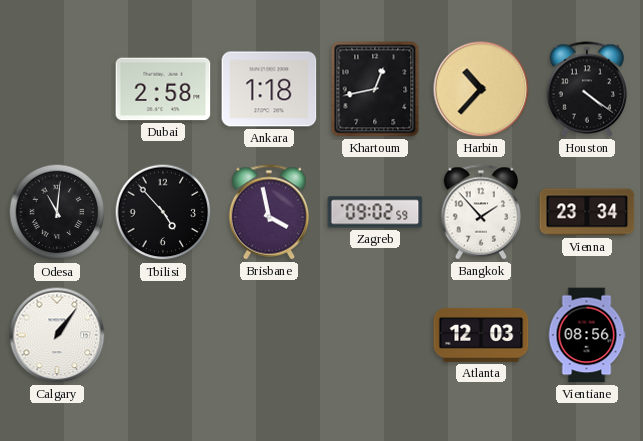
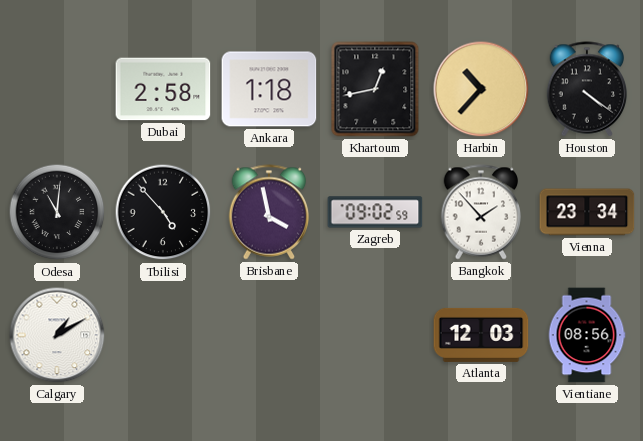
Calgary: 1:06 -> 1:10
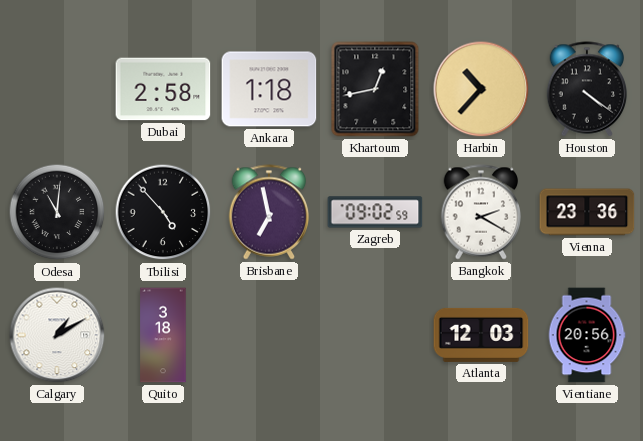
Brisbane: 3:58 -> 6:58
Bangkok: 1:53 -> 2:20
Vienna: 23:34 -> 23:36
Quito: none -> 3:18
Vientiane: 08:56 -> 20:56
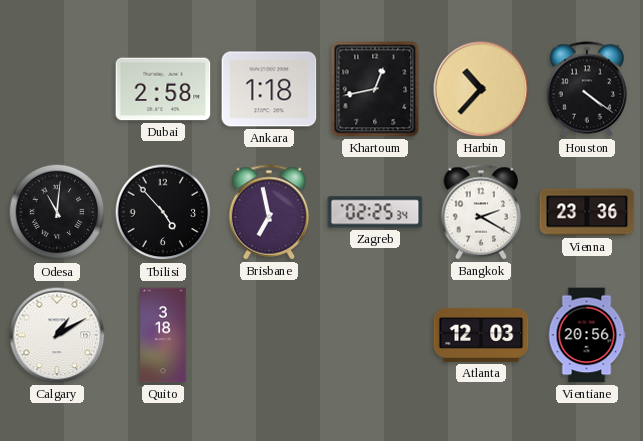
Zagreb: 09:02 -> 02:25
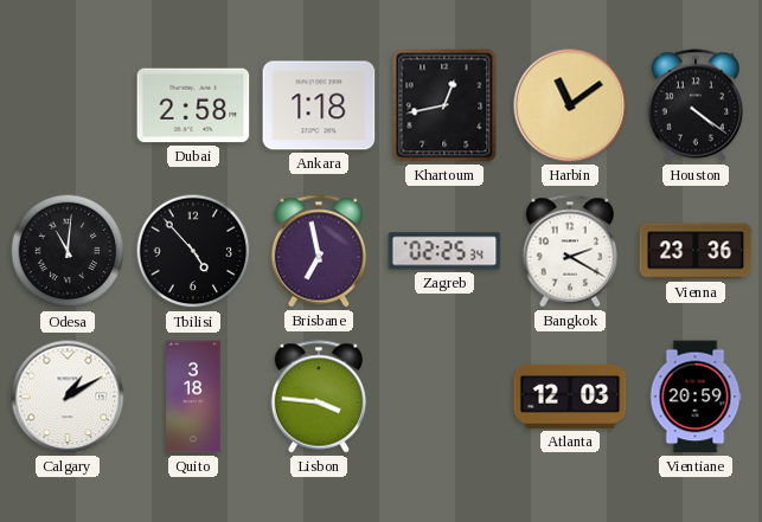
Harbin: 10:37 -> 11:09
Lisbon: none -> 3:46
Vientiane: 20:56 -> 20:59
